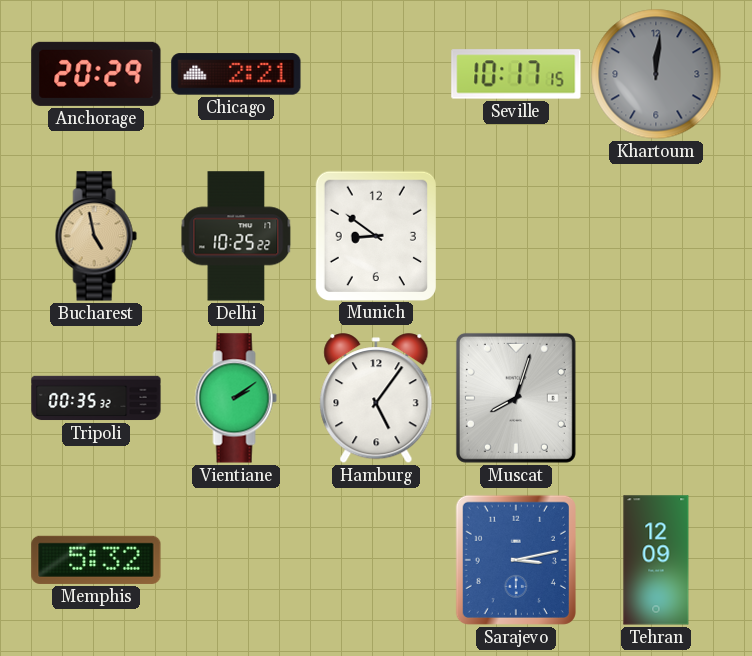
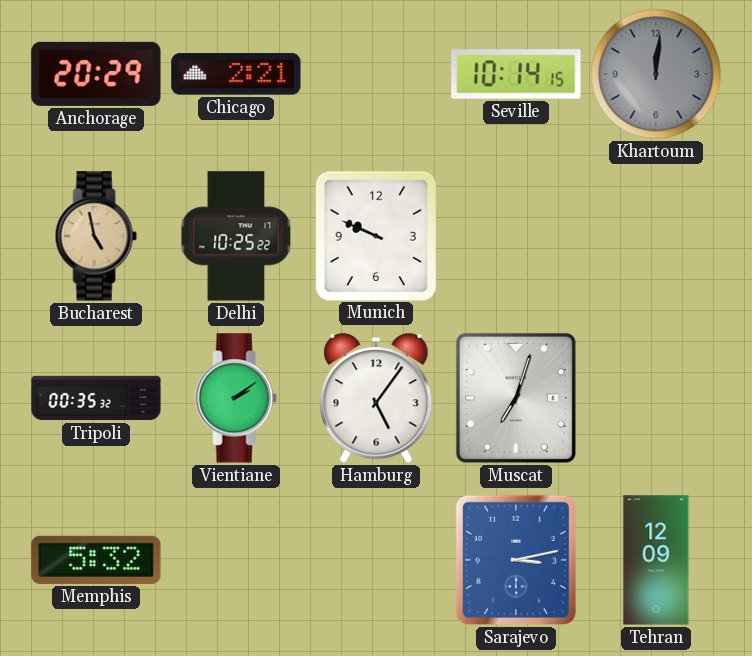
Seville: 10:17 -> 10:14
Munich: 8:51 -> 9:49
Muscat: 8:03 -> 7:03
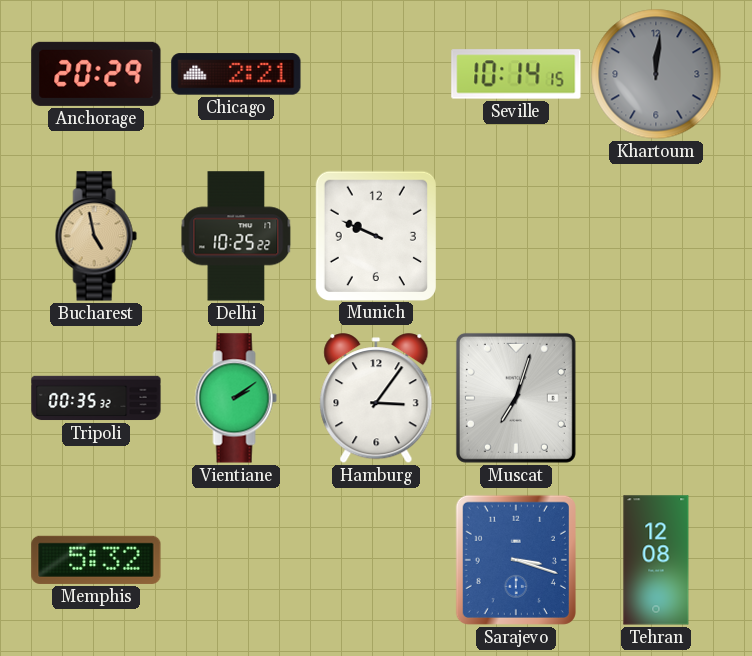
Hamburg: 5:06 -> 3:06
Sarajevo: 3:13 -> 3:18
Tehran: 12:09 -> 12:08
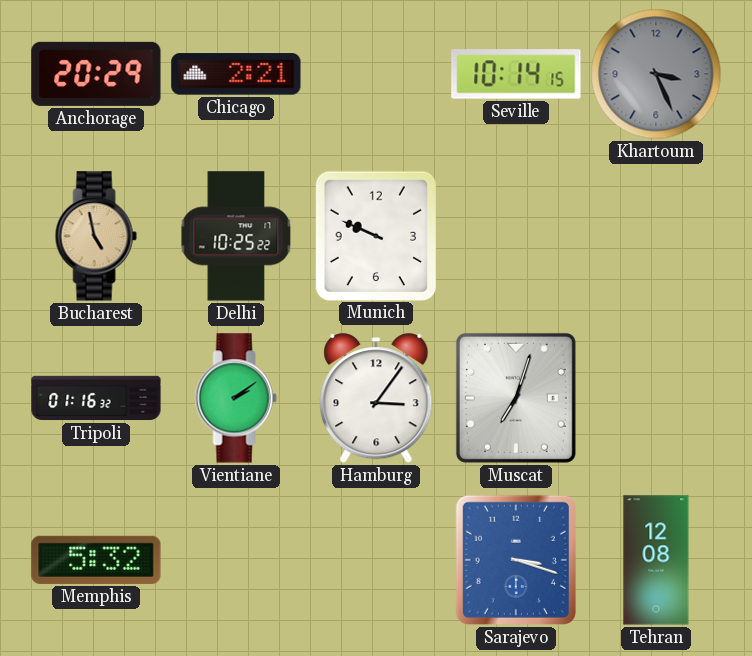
Khartoum: 12:01 -> 3:26
Tripoli: 00:35 -> 01:16
